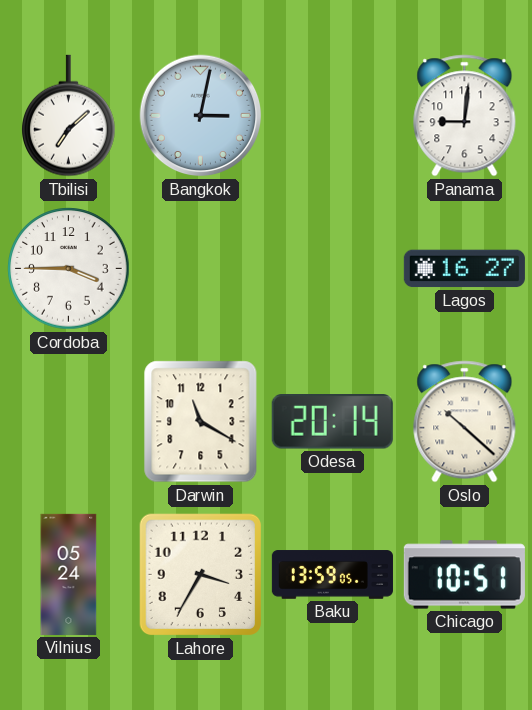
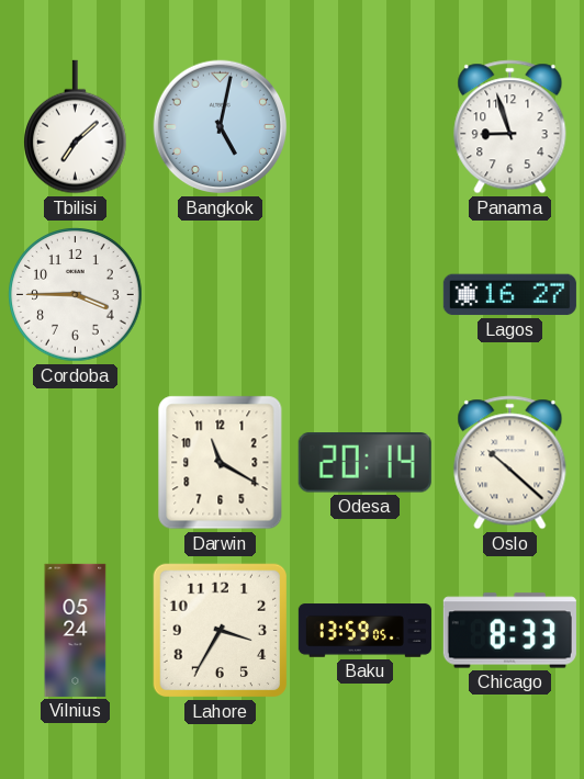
Bangkok: 3:02 -> 5:02
Panama: 9:01 -> 8:57
Chicago: 10:51 -> 8:33
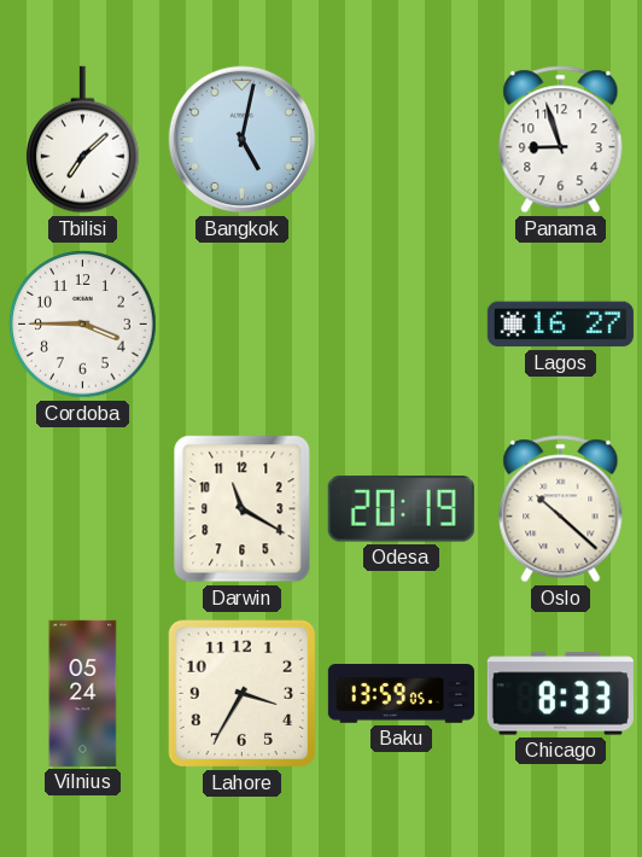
Odesa: 20:14 -> 20:19
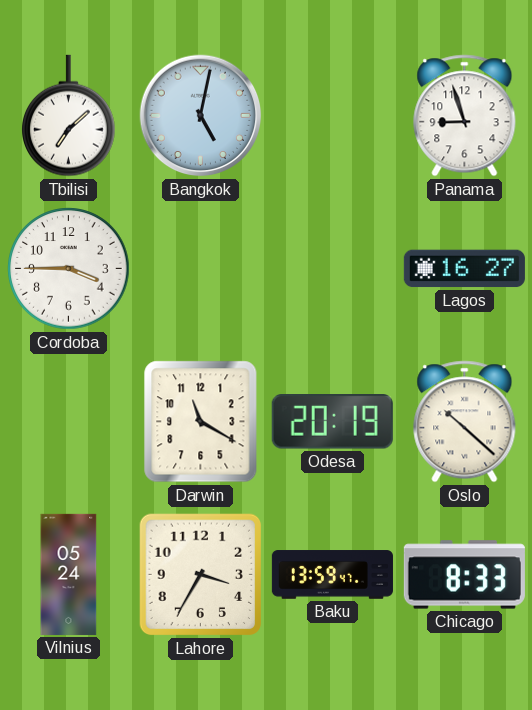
Baku: 13:59:05 -> 13:59:47
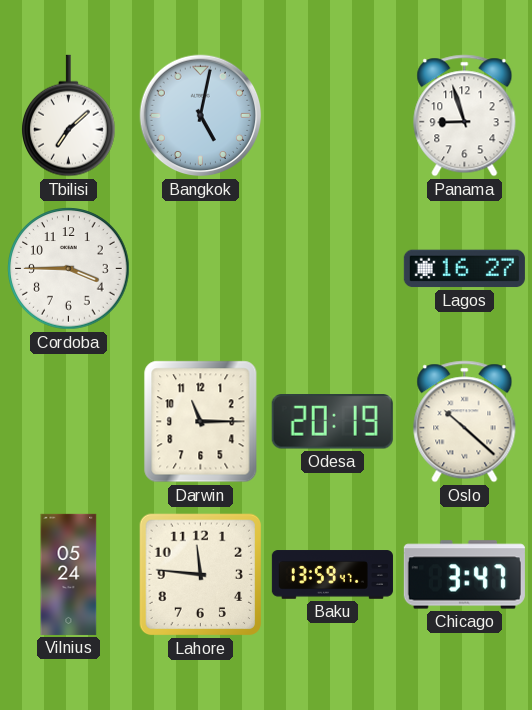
Darwin: 11:20 -> 11:15
Lahore: 3:35 -> 11:46
Chicago: 8:33 -> 3:47
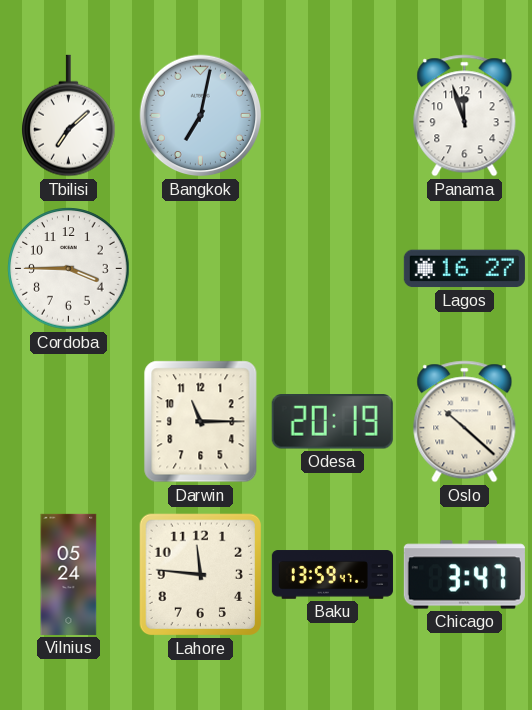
Bangkok: 5:02 -> 7:02
Panama: 8:57 -> 11:57
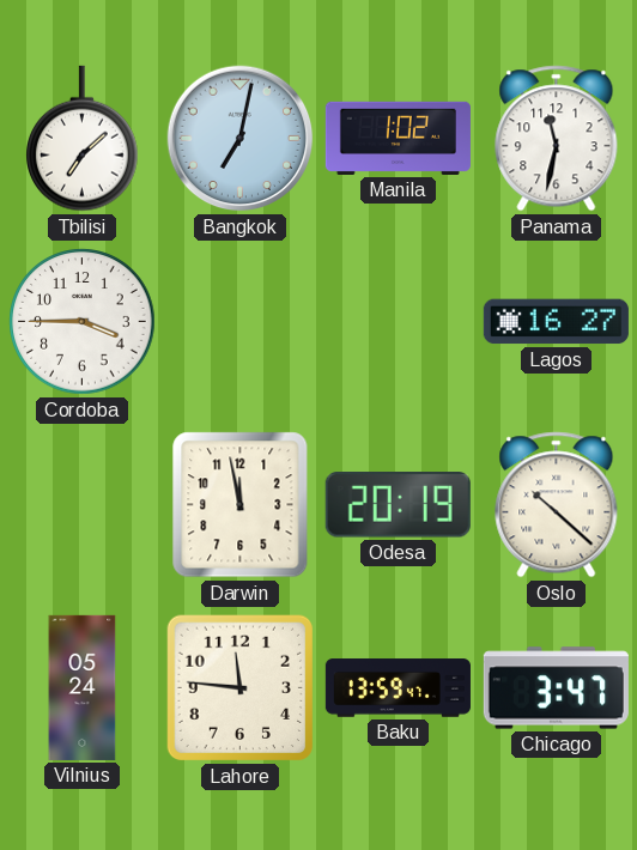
Manila: none -> 1:02
Panama: 11:57 -> 11:32
Darwin: 11:15 -> 11:58
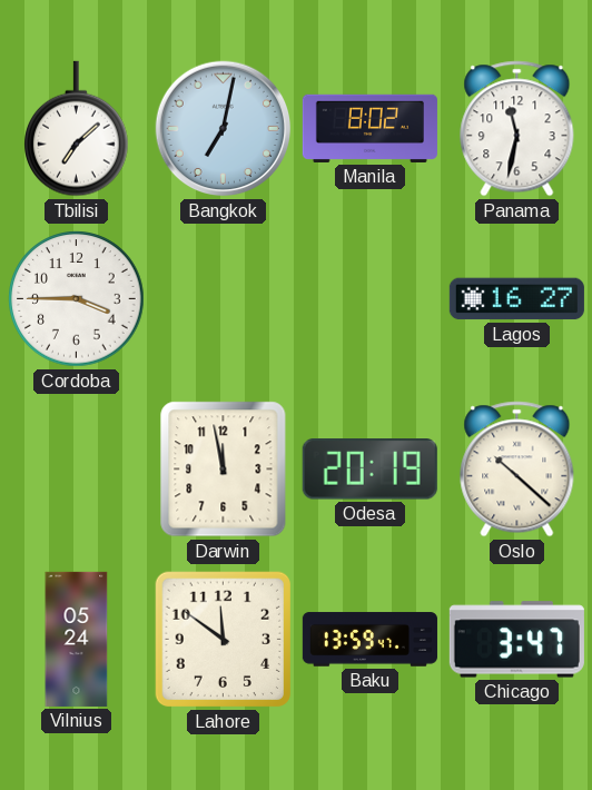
Manila: 1:02 -> 8:02
Lahore: 11:46 -> 11:51
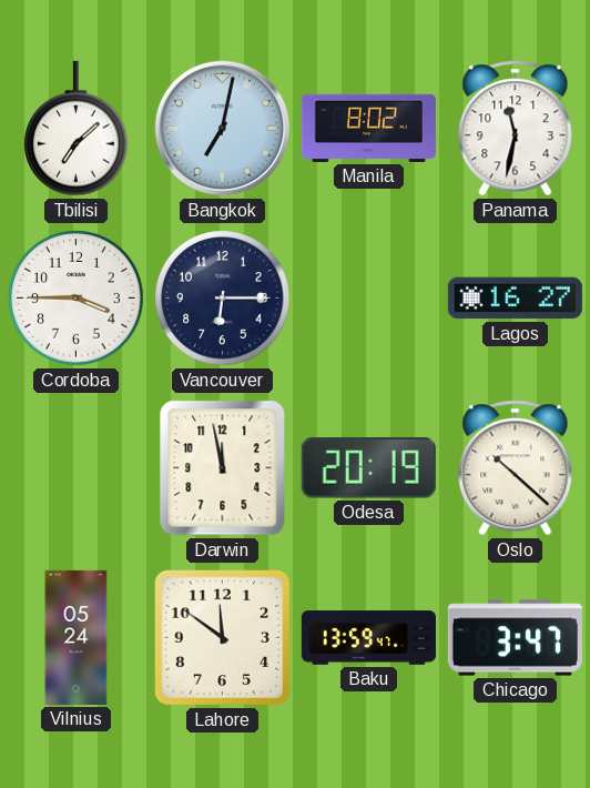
Vancouver: none -> 6:15
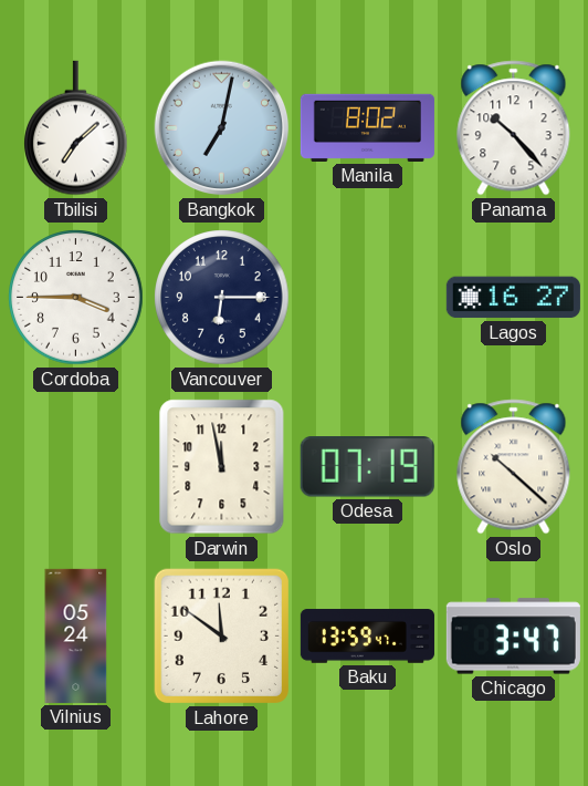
Panama: 11:32 -> 10:23
Odesa: 20:19 -> 07:19
